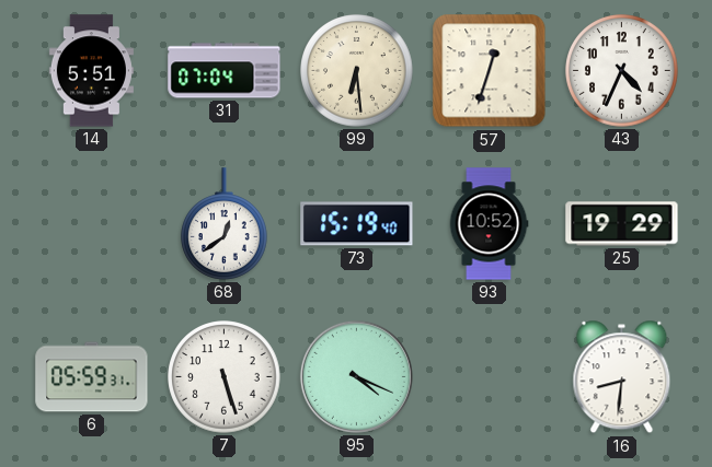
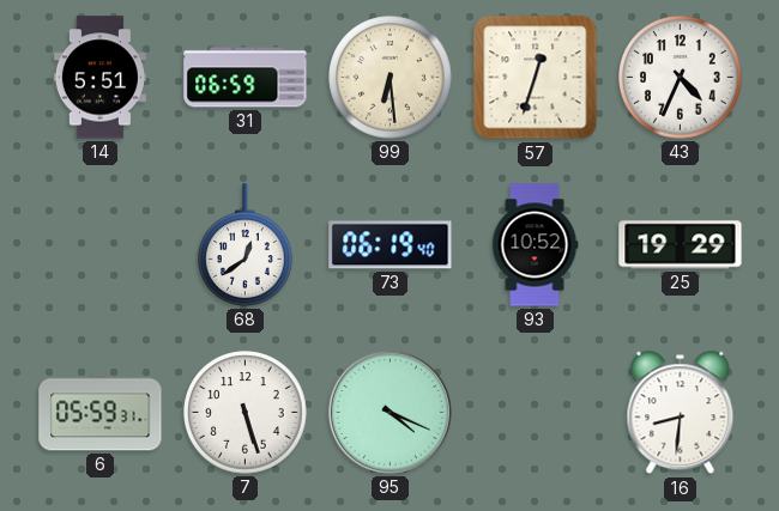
31: 07:04 -> 06:59
73: 15:19 -> 06:19
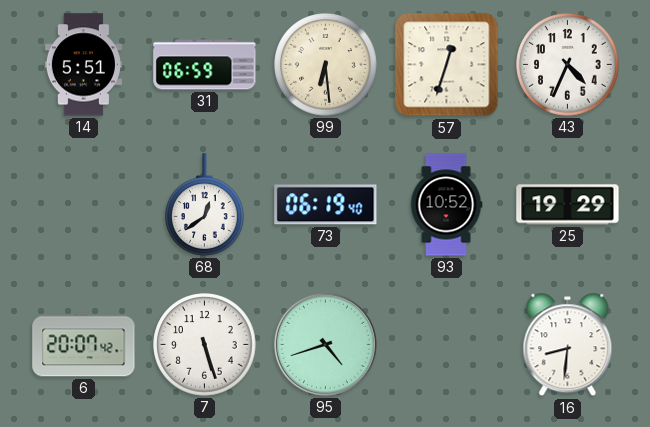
6: 05:59 -> 20:07
95: 4:19 -> 4:42
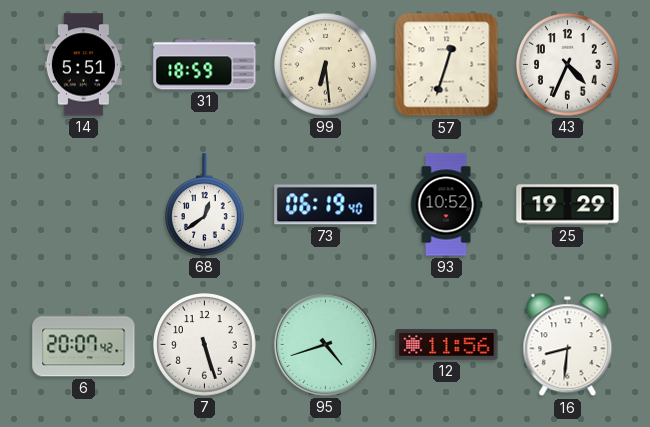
31: 06:59 -> 18:59
12: none -> 11:56
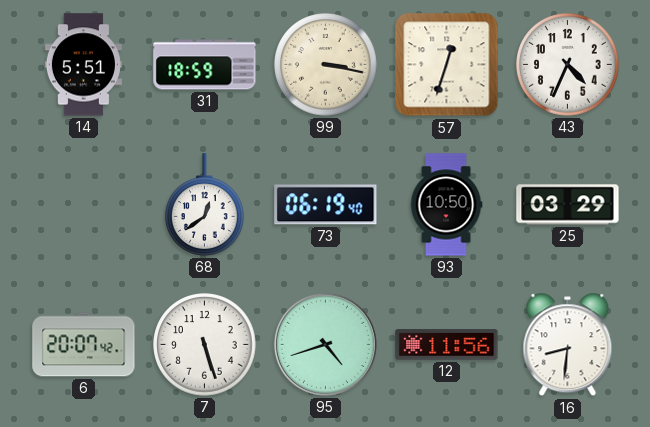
99: 6:29 -> 3:17
93: 10:52 -> 10:50
25: 19:29 -> 03:29
